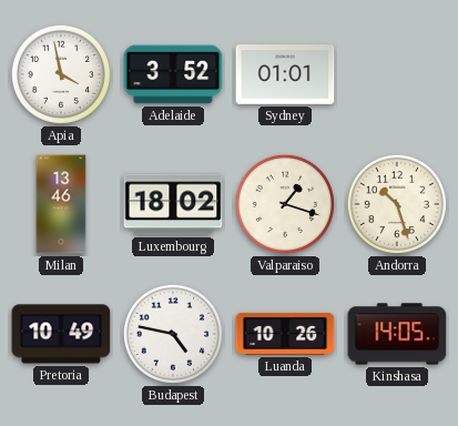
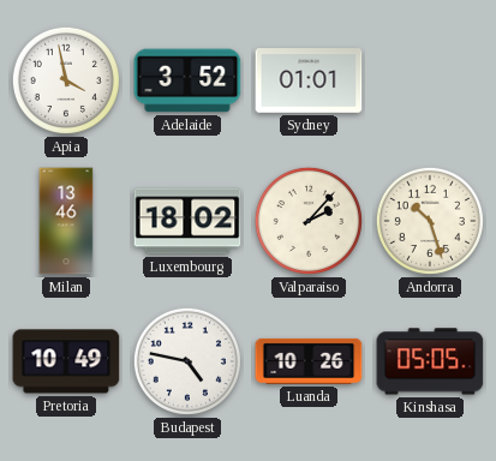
Valparaiso: 1:18 -> 2:07
Kinshasa: 14:05 -> 05:05
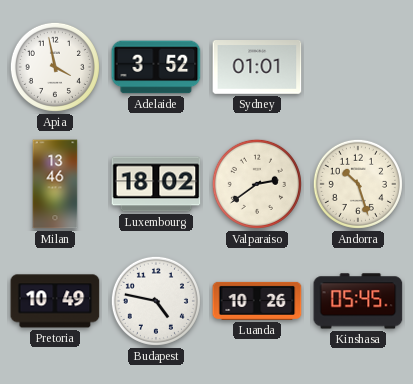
Valparaiso: 2:07 -> 2:39
Kinshasa: 05:05 -> 05:45
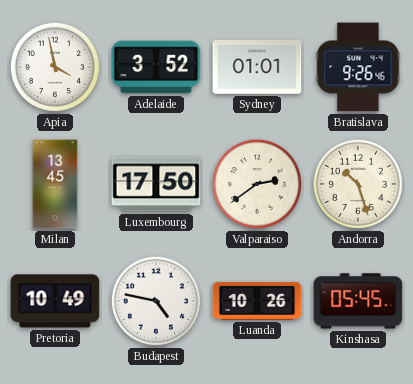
Bratislava: none -> 9:26
Milan: 13:46 -> 13:45
Luxembourg: 18:02 -> 17:50
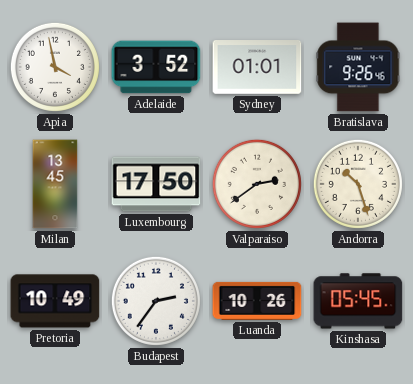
Budapest: 4:47 -> 2:36
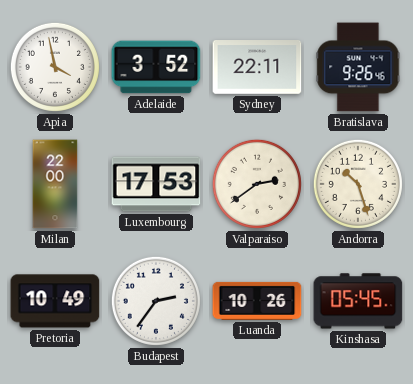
Sydney: 01:01 -> 22:11
Milan: 13:45 -> 22:00
Luxembourg: 17:50 -> 17:53
